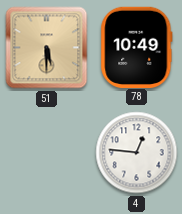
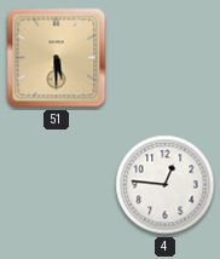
78: 10:49 -> none
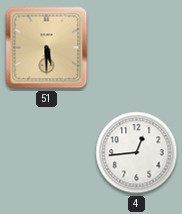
4: 12:46 -> 12:44
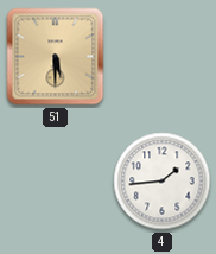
4: 12:44 -> 1:44
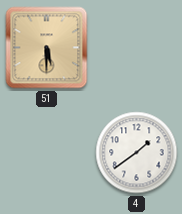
4: 1:44 -> 1:39
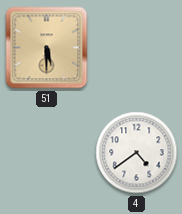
4: 1:39 -> 4:39
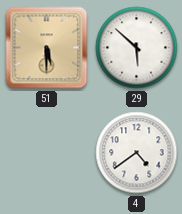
29: none -> 5:52
